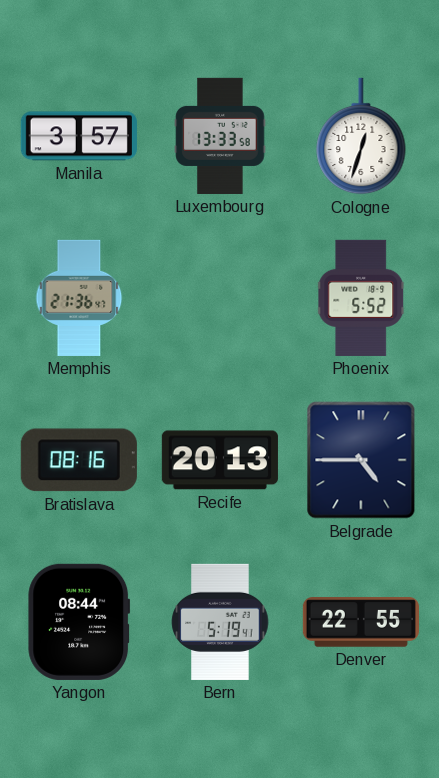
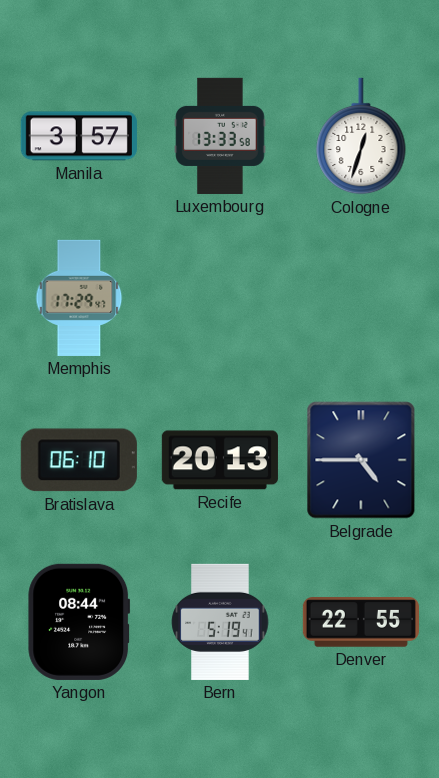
Memphis: 21:36 -> 17:29
Phoenix: 5:52 -> none
Bratislava: 08:16 -> 06:10
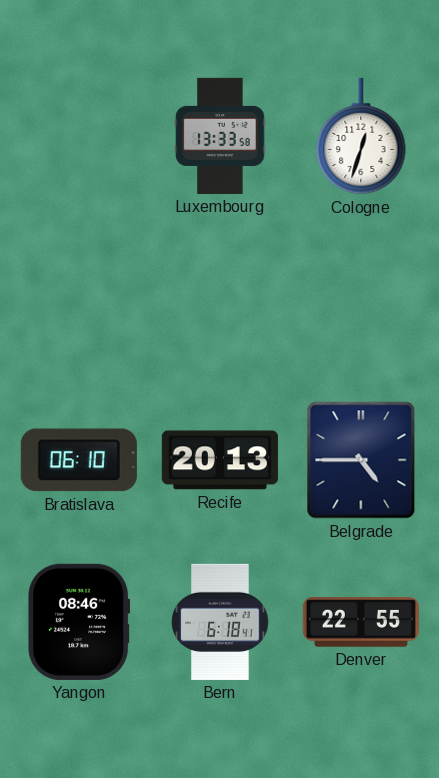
Manila: 3:57 -> none
Memphis: 17:29 -> none
Yangon: 08:44 -> 08:46
Bern: 5:19 -> 6:18
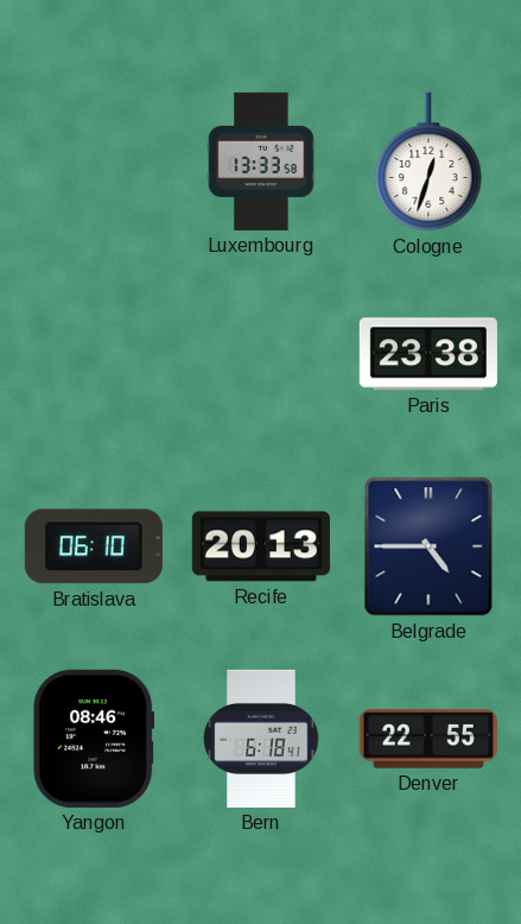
Paris: none -> 23:38
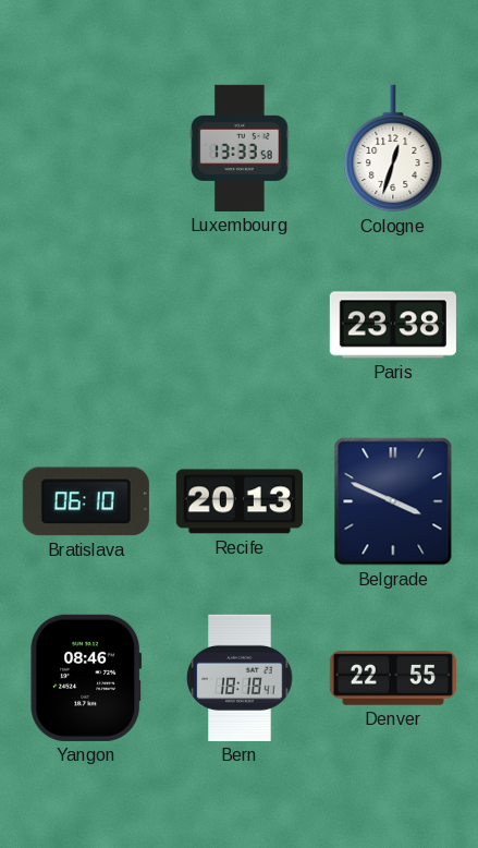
Belgrade: 4:45 -> 3:49
Bern: 6:18 -> 18:18
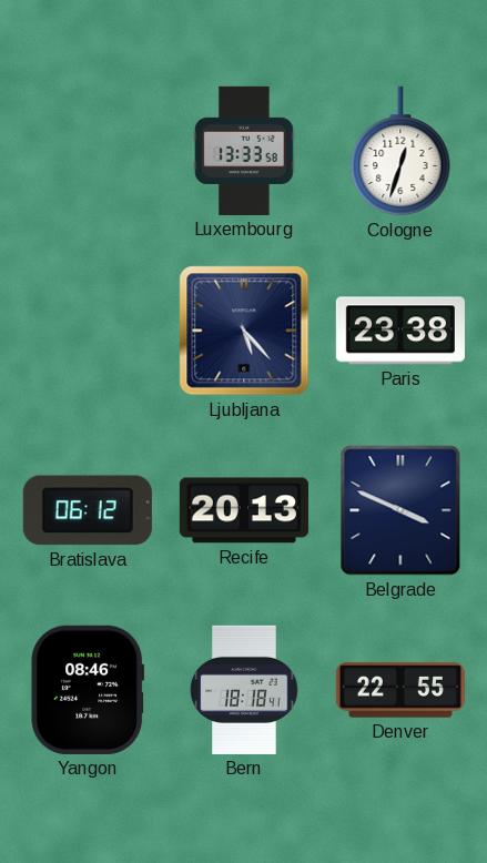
Ljubljana: none -> 5:23
Bratislava: 06:10 -> 06:12
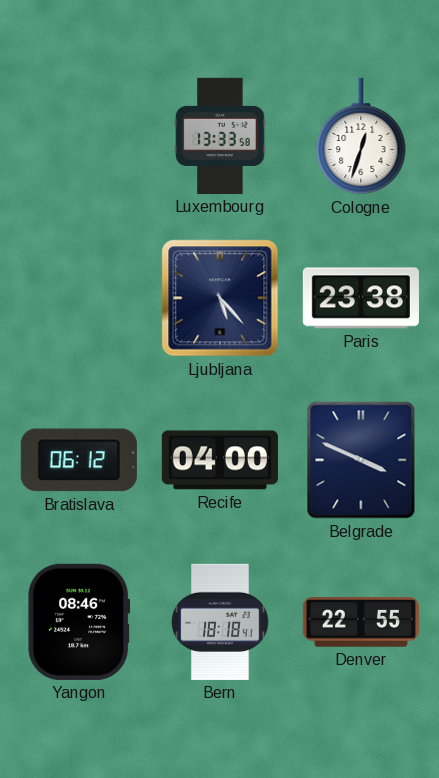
Recife: 20:13 -> 04:00
